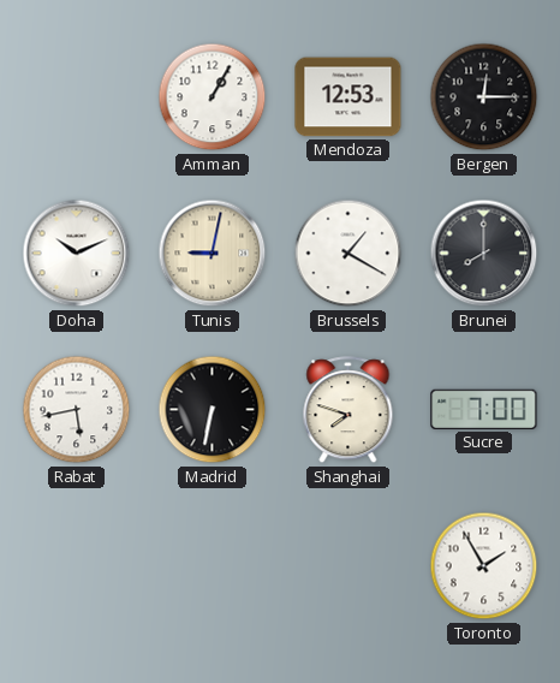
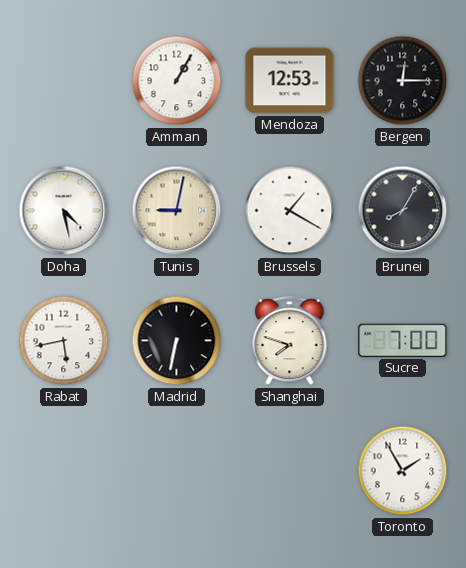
Doha: 10:11 -> 4:28
Brunei: 8:00 -> 8:05
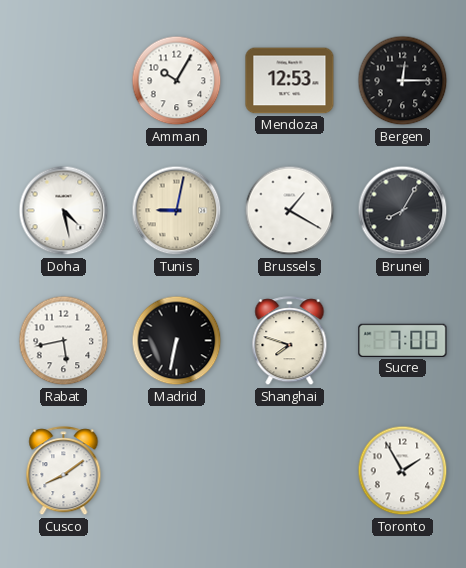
Amman: 1:05 -> 10:05
Cusco: none -> 8:09
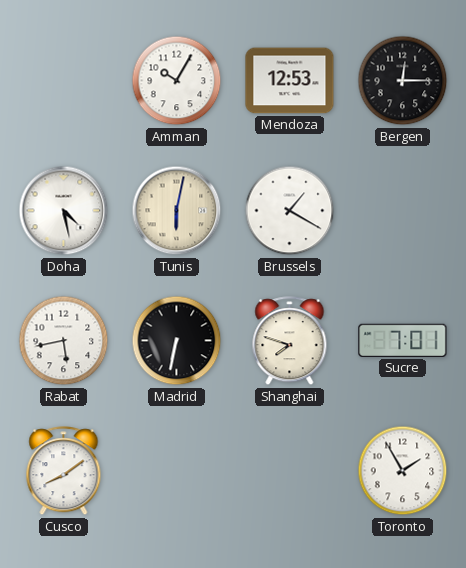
Tunis: 9:02 -> 6:02
Brunei: 8:05 -> none
Sucre: 7:00 -> 7:01
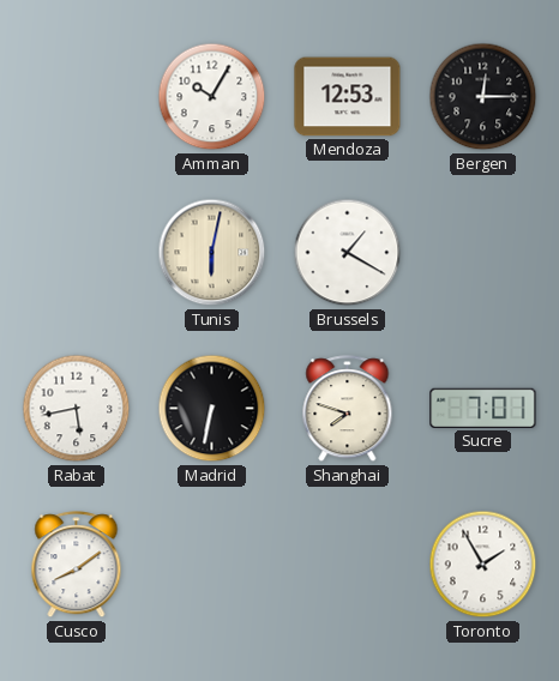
Doha: 4:28 -> none
